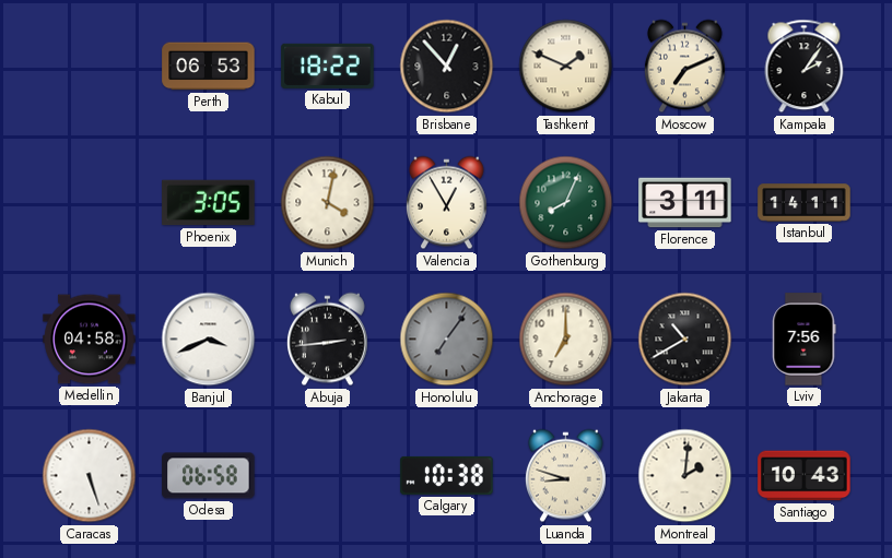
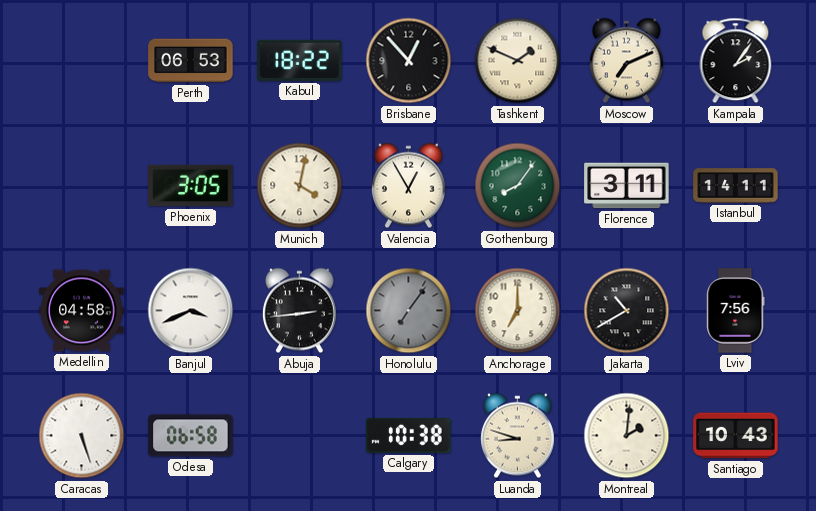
Gothenburg: 8:04 -> 8:06
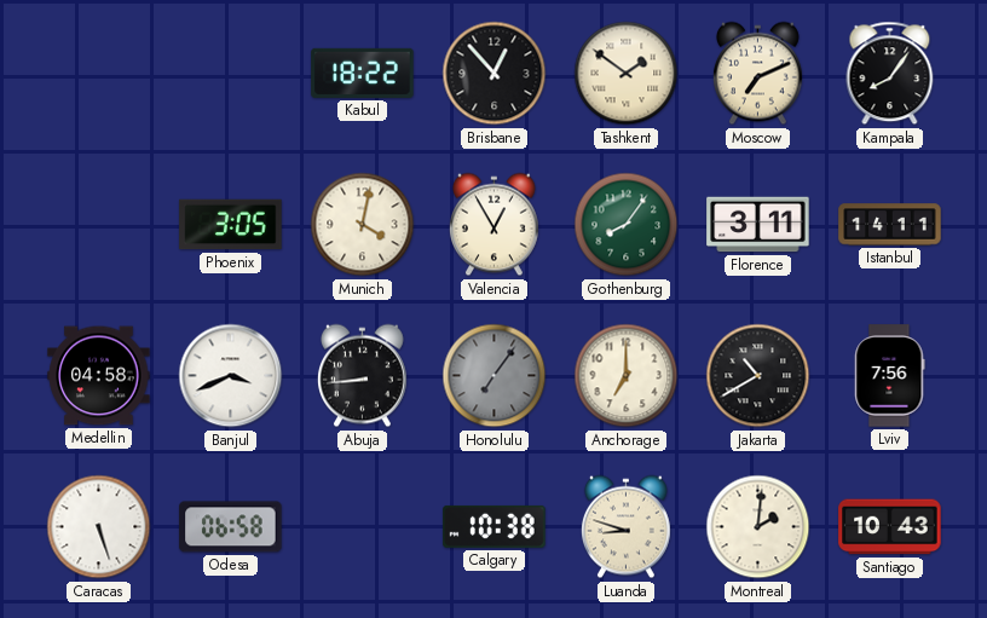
Perth: 06:53 -> none
Tashkent: 1:49 -> 1:51
Kampala: 2:06 -> 8:06
Abuja: 2:44 -> 8:44
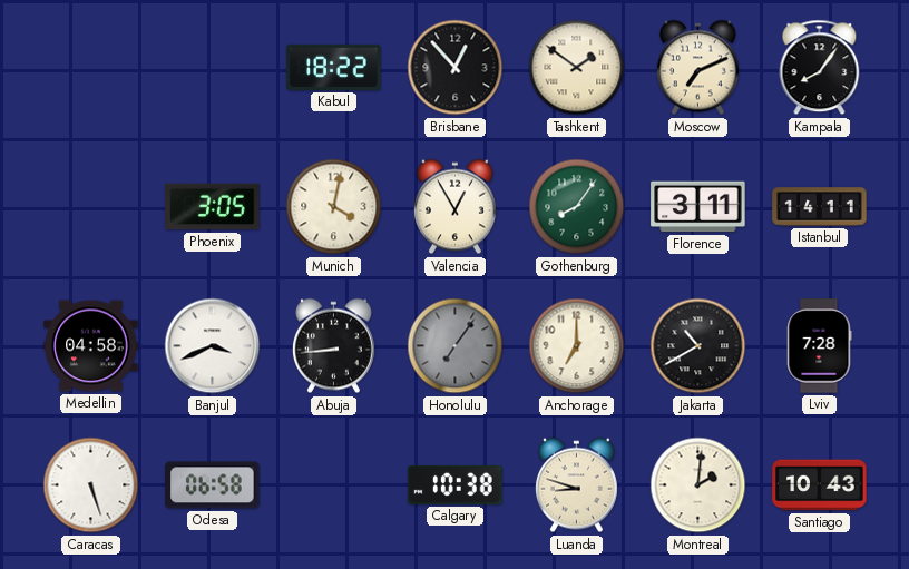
Lviv: 7:56 -> 7:28
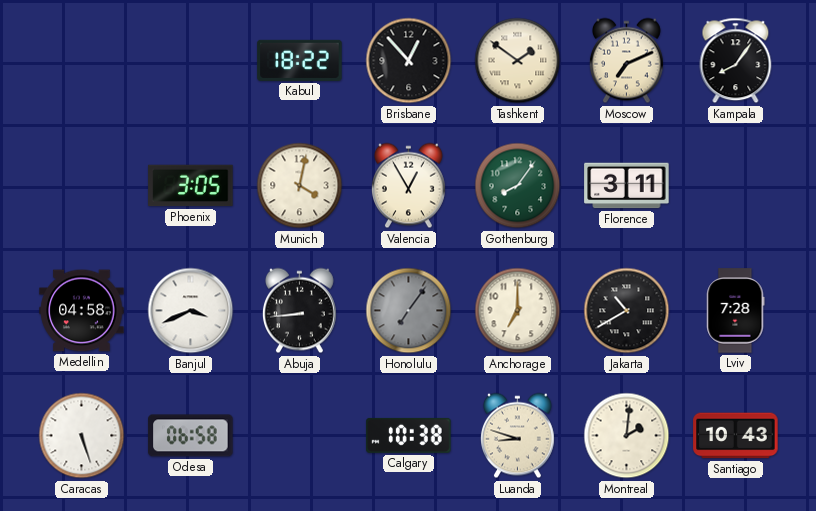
Istanbul: 14:11 -> none
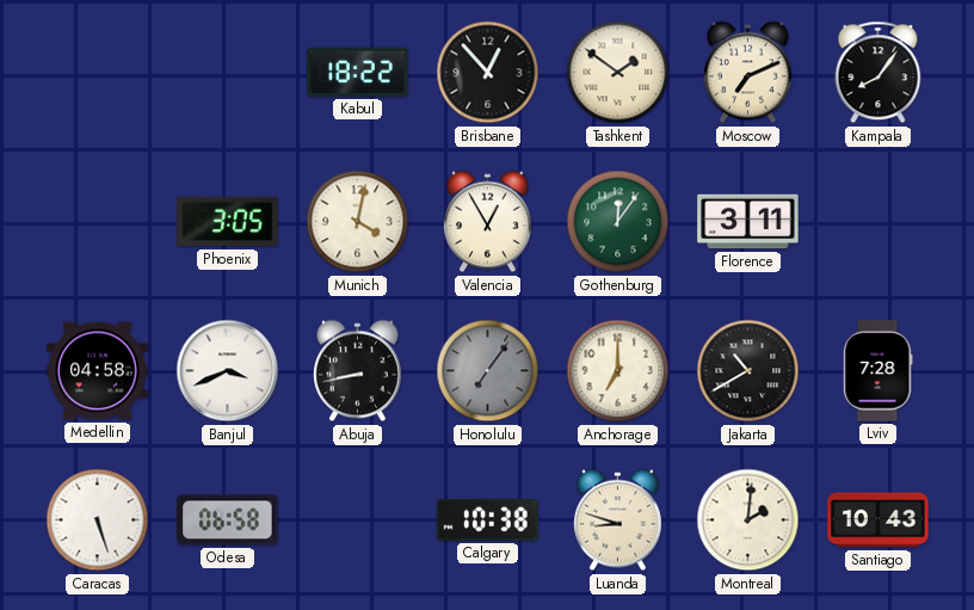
Gothenburg: 8:06 -> 12:06
Abuja: 8:44 -> 8:43
